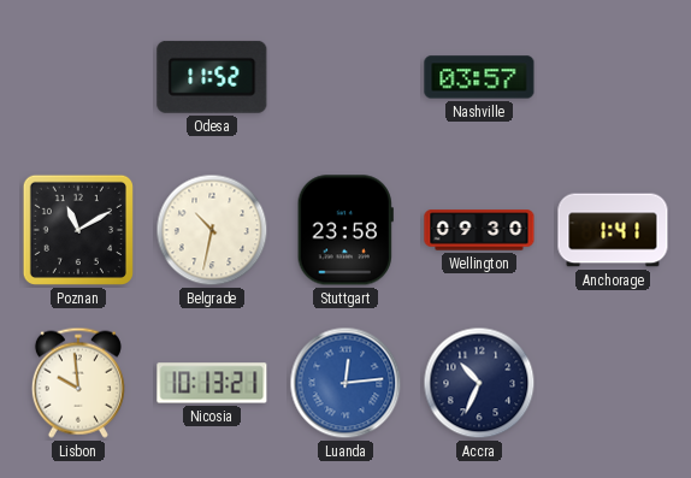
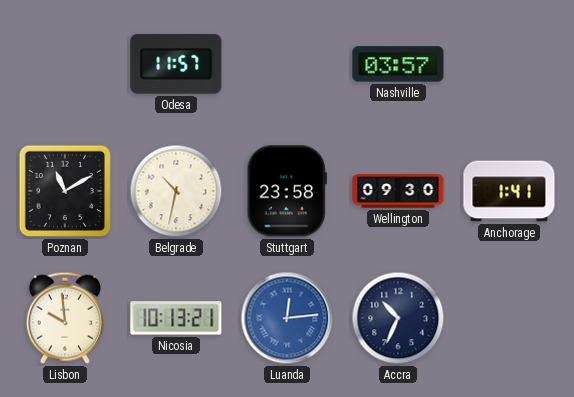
Odesa: 11:52 -> 11:57
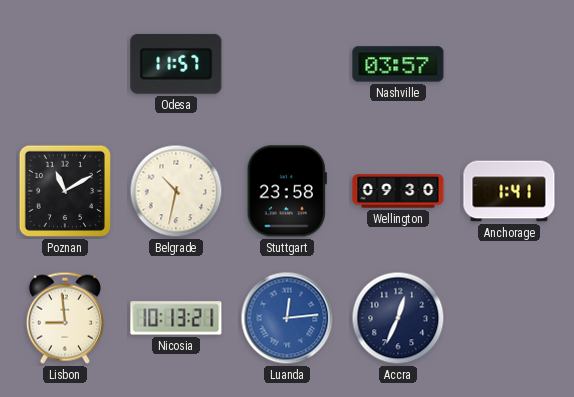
Lisbon: 9:59 -> 8:59
Accra: 10:34 -> 12:34
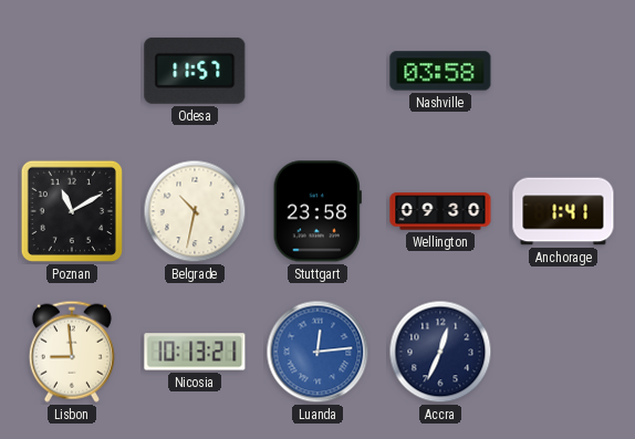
Nashville: 03:57 -> 03:58
